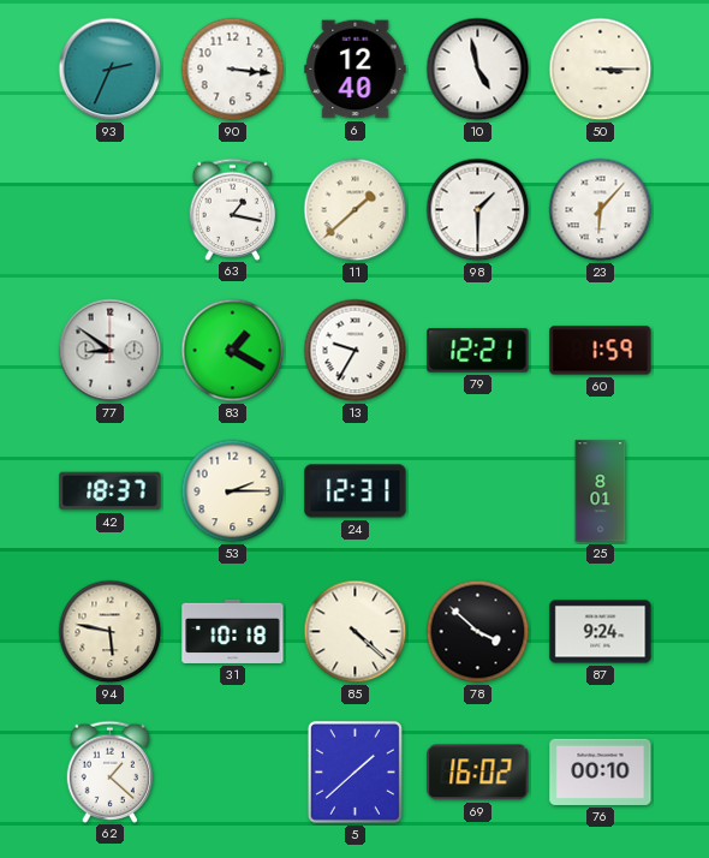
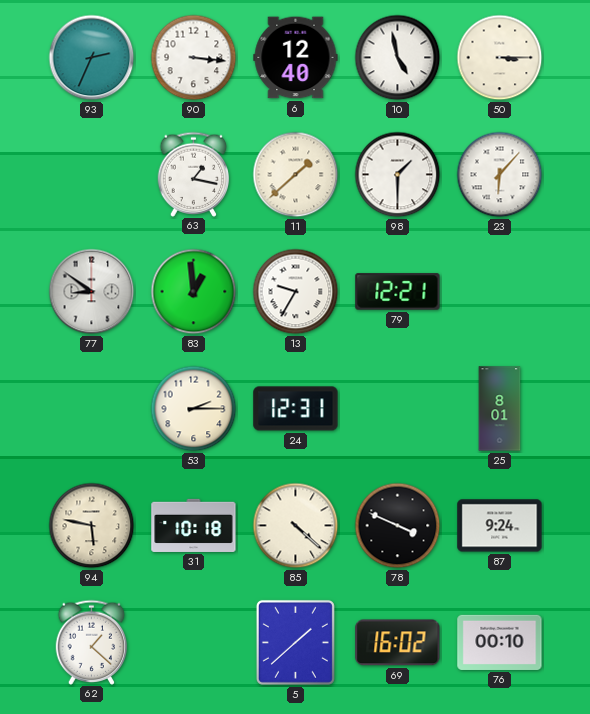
83: 1:20 -> 12:59
60: 1:59 -> none
42: 18:37 -> none
78: 3:52 -> 3:49
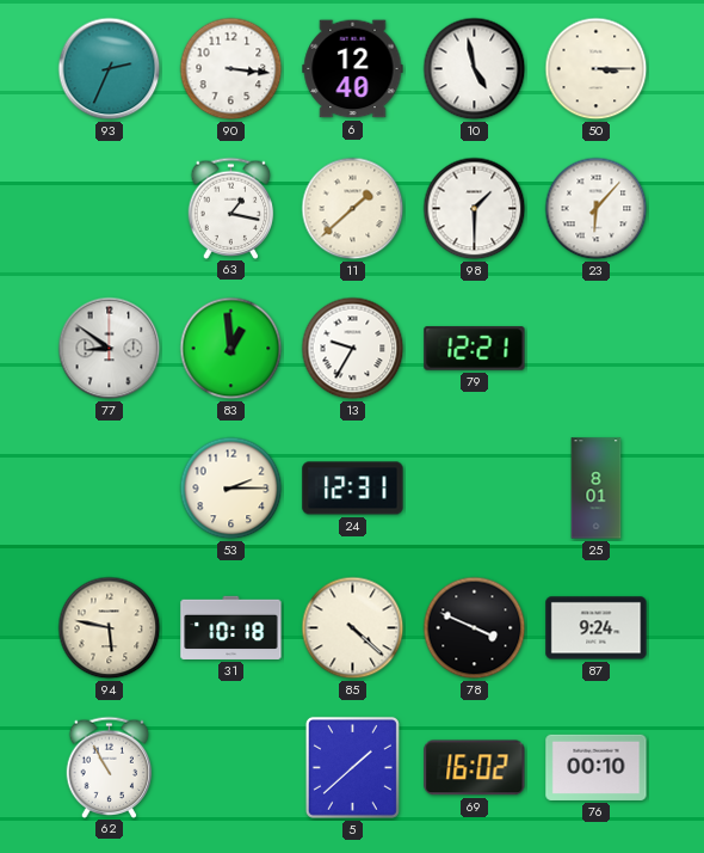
62: 1:22 -> 10:55
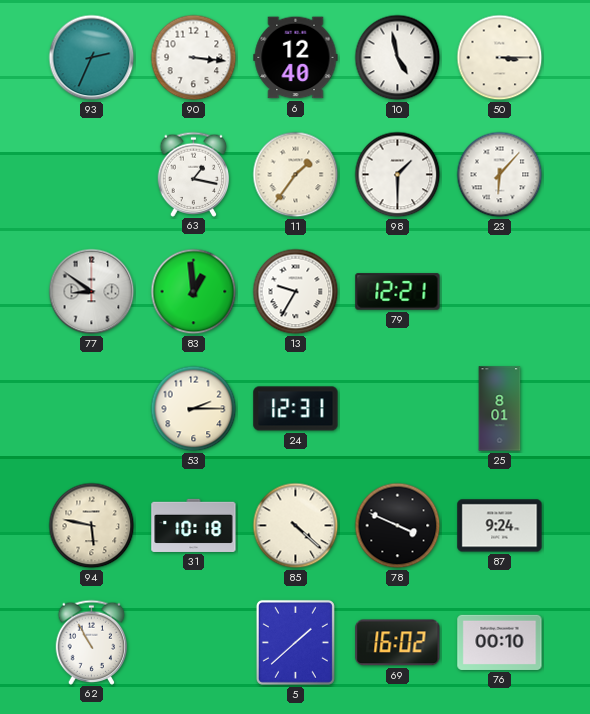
11: 1:38 -> 1:36
